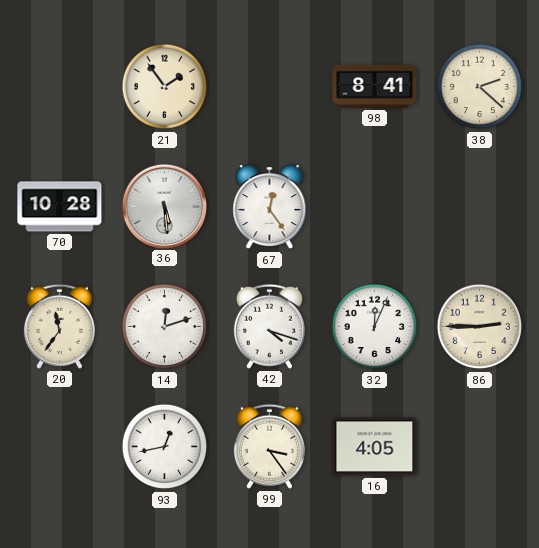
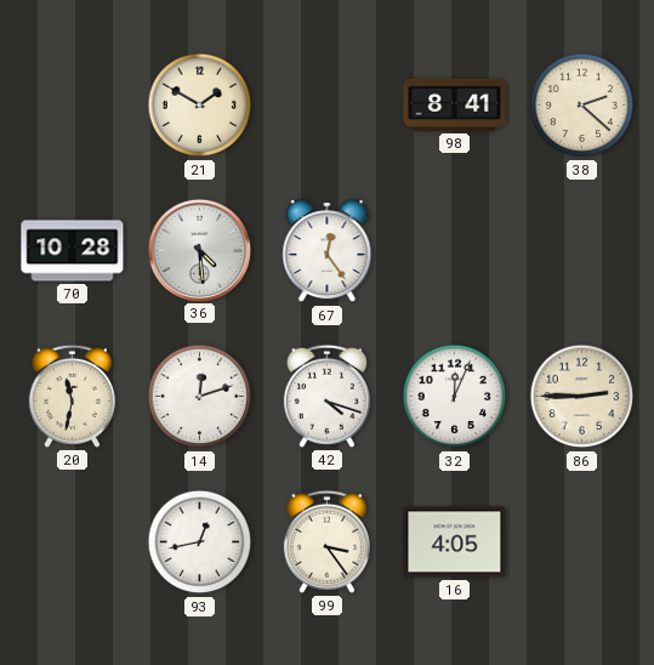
21: 1:54 -> 1:50
36: 5:29 -> 4:29
20: 11:36 -> 11:32
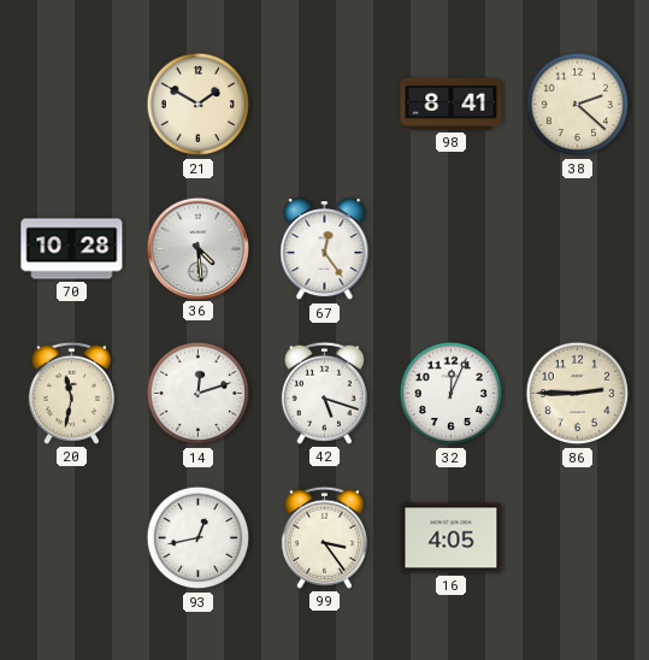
42: 4:18 -> 5:18
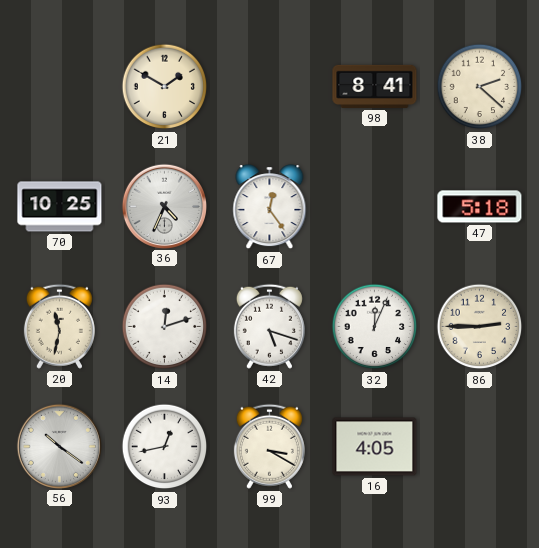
70: 10:28 -> 10:25
36: 4:29 -> 4:34
47: none -> 5:18
56: none -> 10:21
99: 3:24 -> 3:20
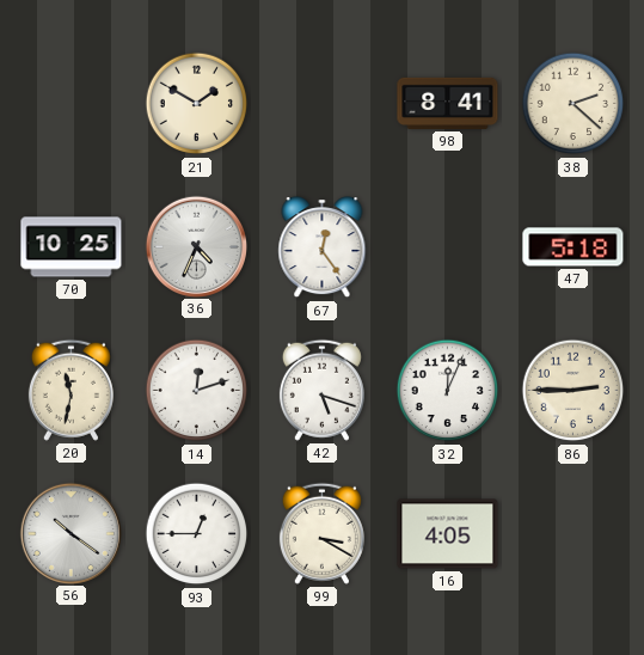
93: 12:43 -> 12:45
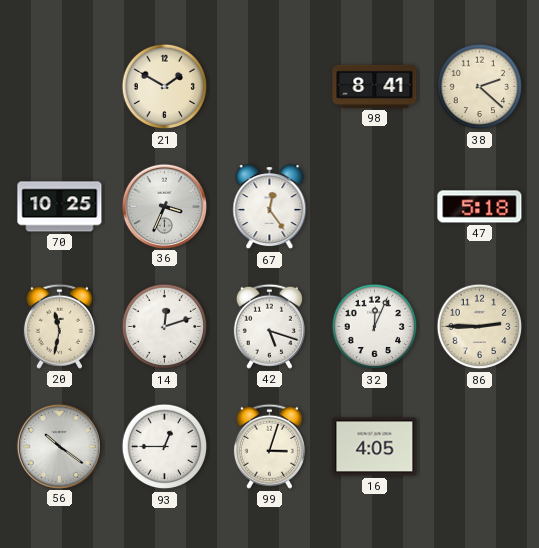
36: 4:34 -> 3:34
99: 3:20 -> 3:03
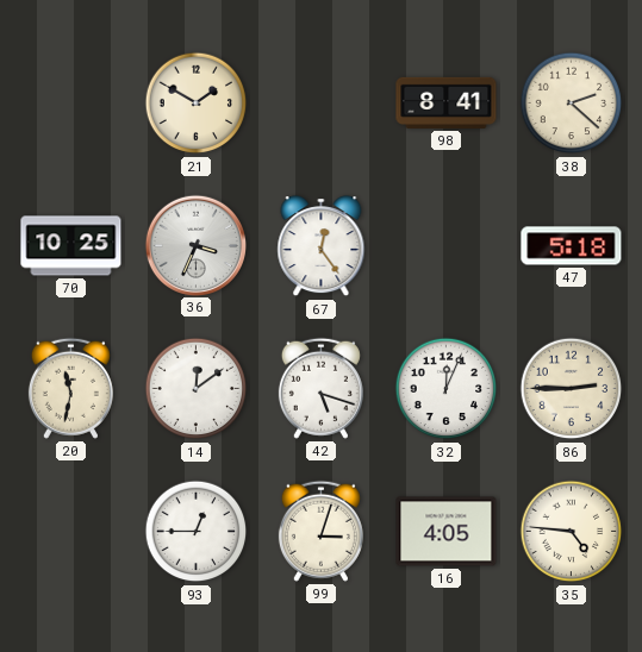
14: 12:12 -> 12:09
56: 10:21 -> none
35: none -> 4:46
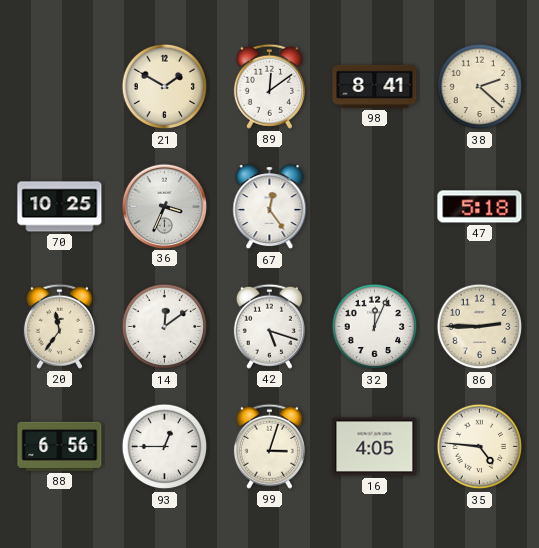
89: none -> 12:09
20: 11:32 -> 11:36
88: none -> 6:56
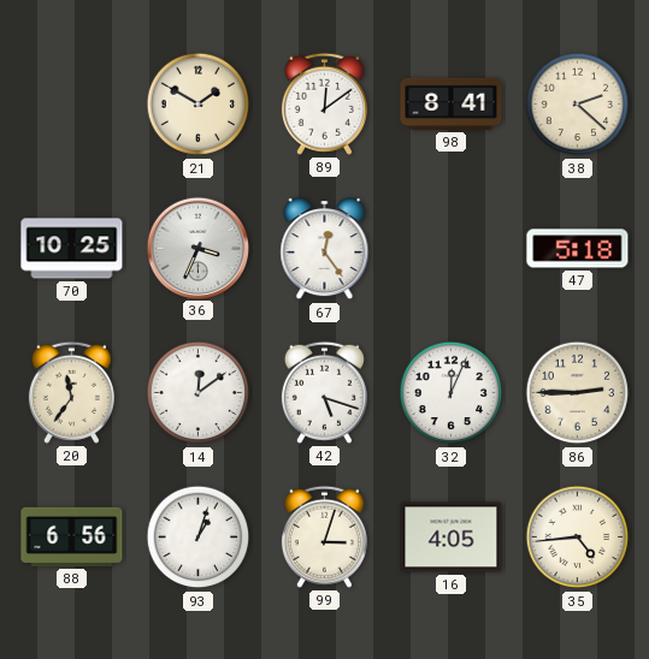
93: 12:45 -> 1:03
35: 4:46 -> 4:44
